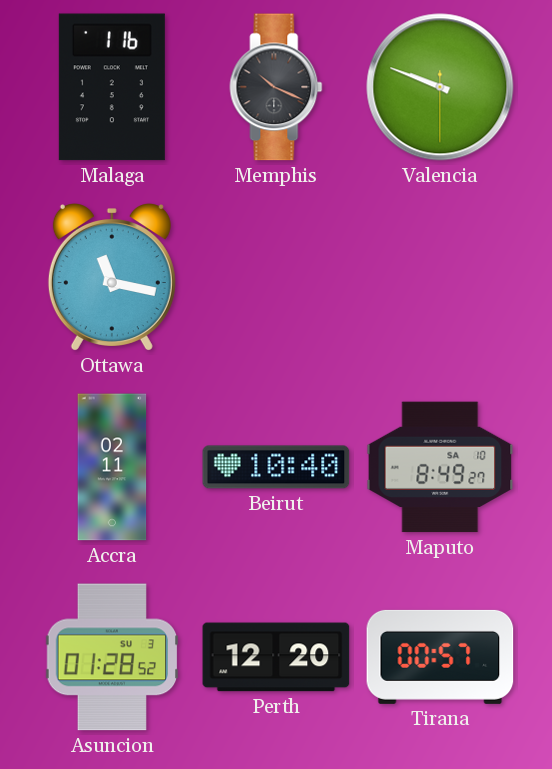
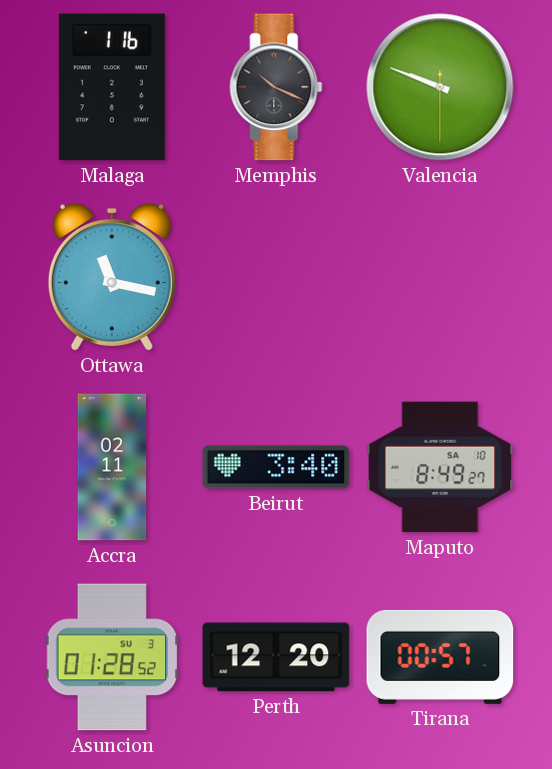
Beirut: 10:40 -> 3:40
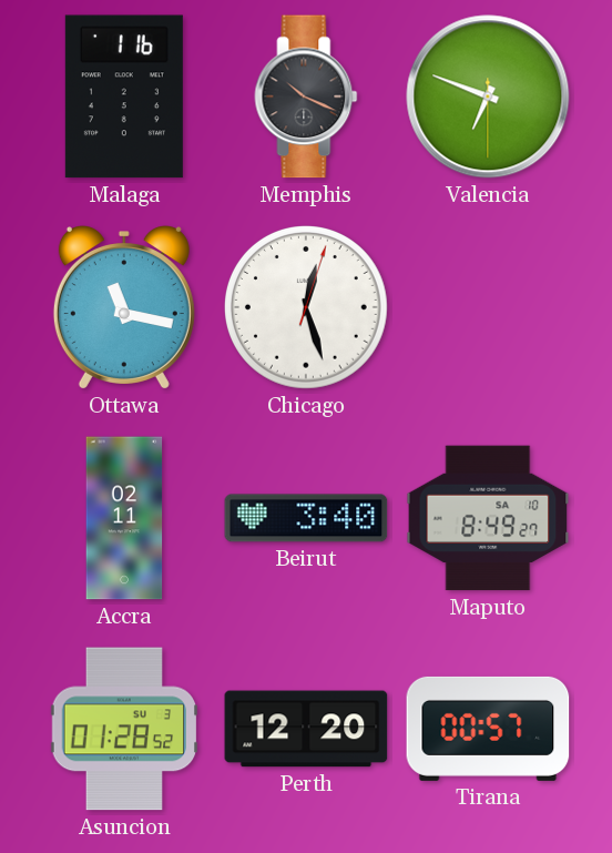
Valencia: 9:48 -> 6:48
Chicago: none -> 12:27
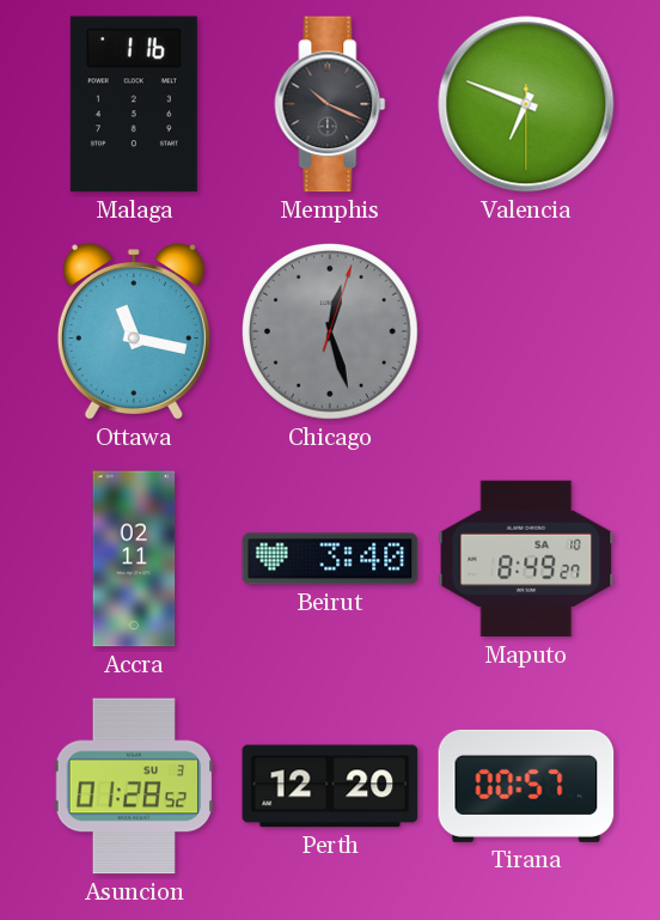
Chicago dial: white -> grey
